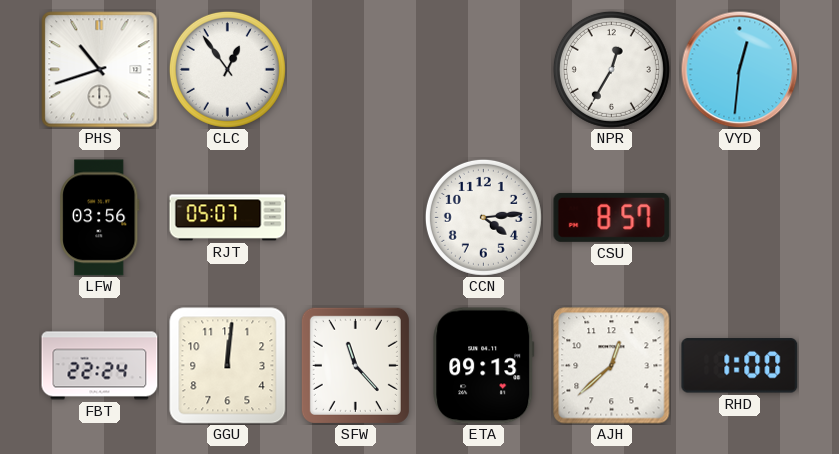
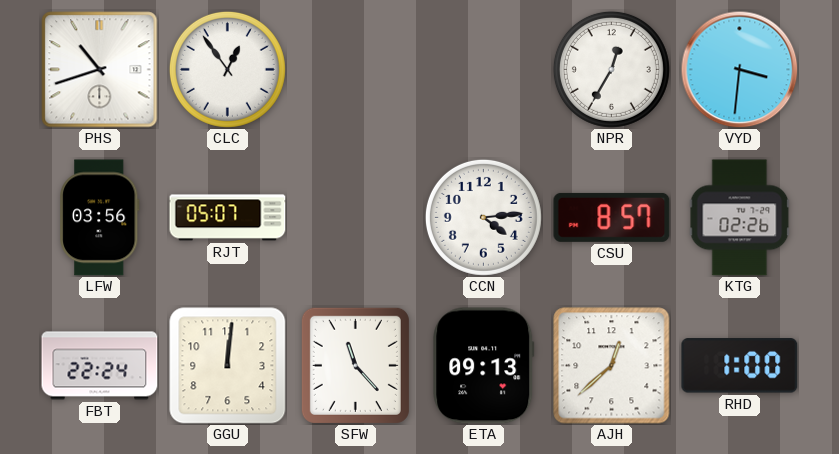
VYD: 12:31 -> 3:31
KTG: none -> 02:26
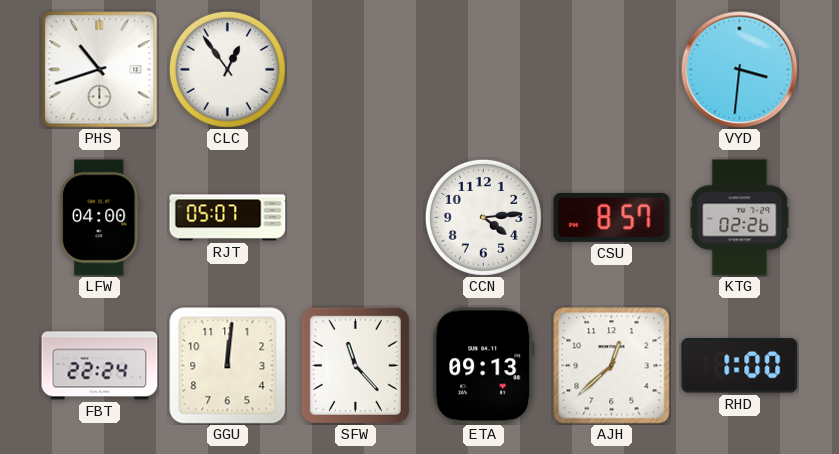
NPR: 12:35 -> none
LFW: 03:56 -> 04:00
